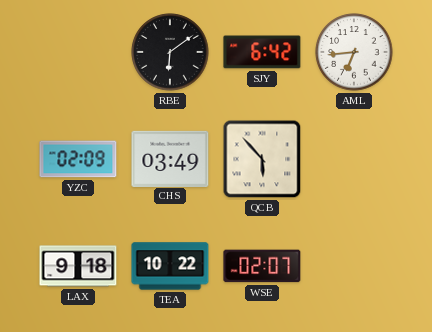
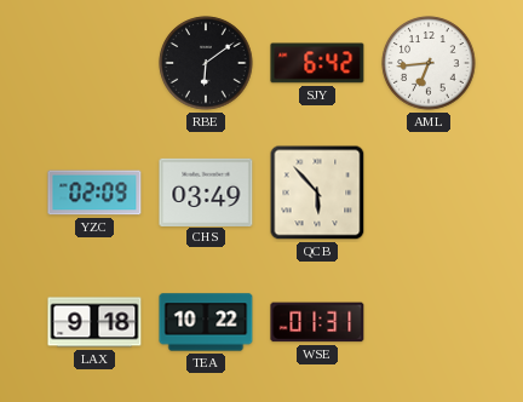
WSE: 02:07 -> 01:31
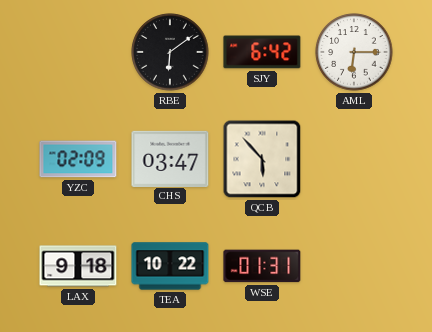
AML: 6:44 -> 6:15
CHS: 03:49 -> 03:47
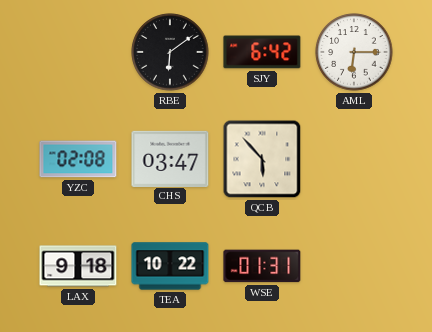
YZC: 02:09 -> 02:08
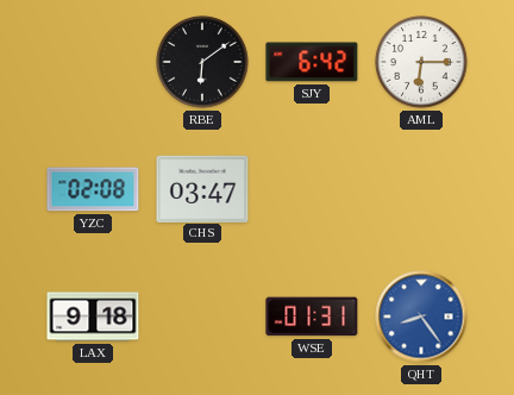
QCB: 5:53 -> none
TEA: 10:22 -> none
QHT: none -> 8:24
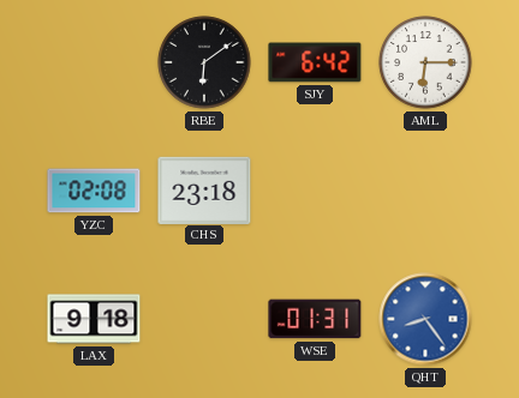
CHS: 03:47 -> 23:18
